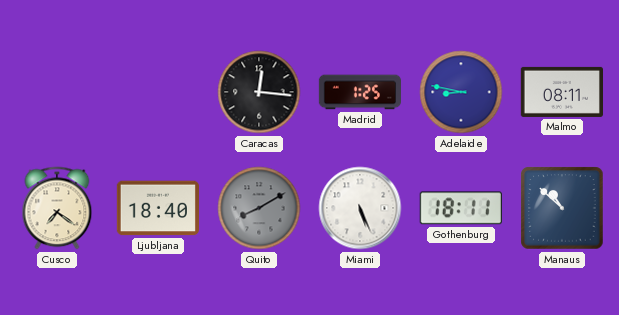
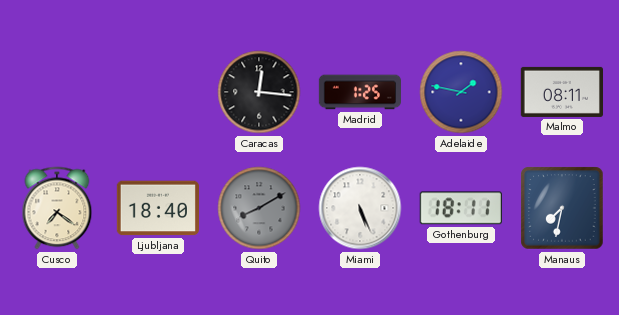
Adelaide: 8:47 -> 1:47
Manaus: 10:52 -> 7:32
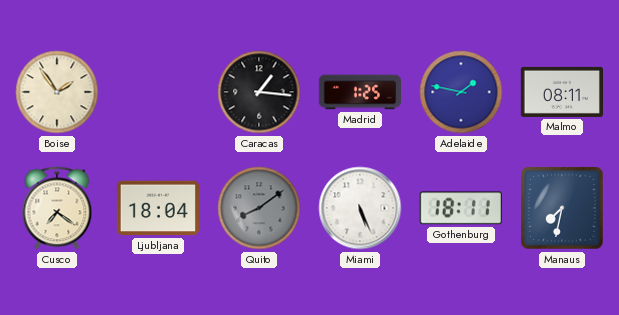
Boise: none -> 1:54
Caracas: 12:16 -> 1:16
Ljubljana: 18:40 -> 18:04
Quito: 8:10 -> 8:09
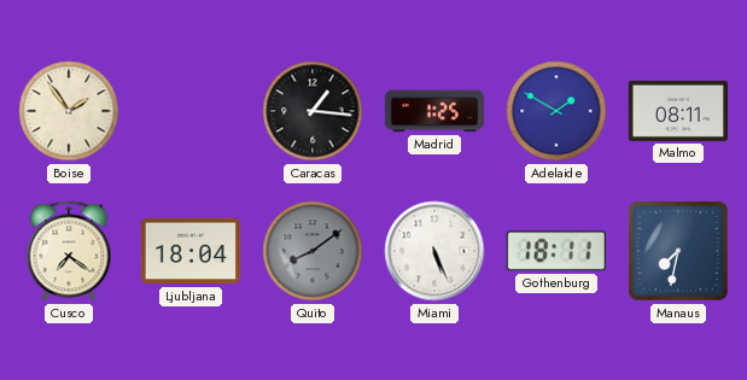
Adelaide: 1:47 -> 1:50
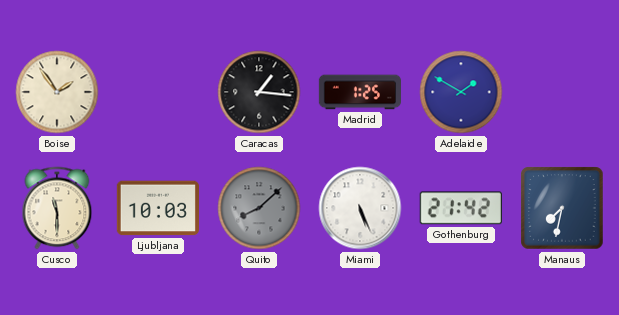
Malmo: 08:11 -> none
Cusco: 7:21 -> 11:30
Ljubljana: 18:04 -> 10:03
Quito: 8:09 -> 8:08
Gothenburg: 18:11 -> 21:42
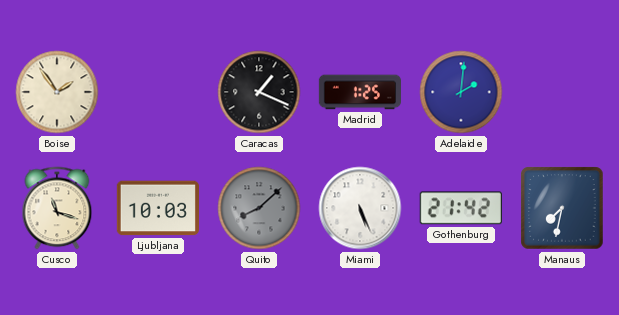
Caracas: 1:16 -> 1:19
Adelaide: 1:50 -> 2:01
Cusco: 11:30 -> 11:18
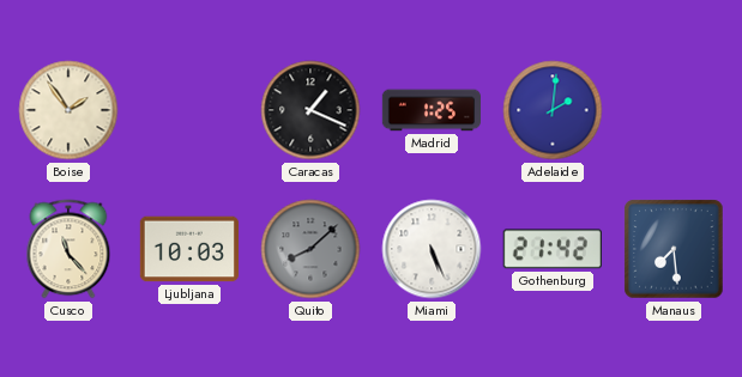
Cusco: 11:18 -> 11:23
Manaus: 7:32 -> 7:29
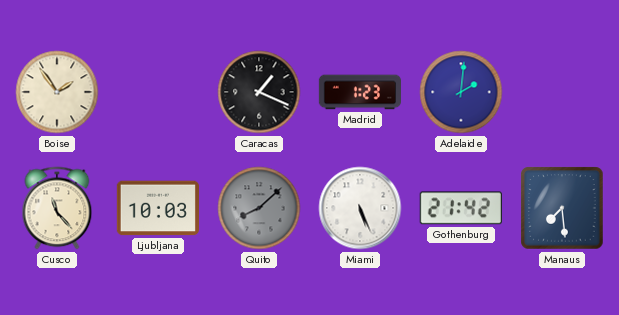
Madrid: 1:25 -> 1:23
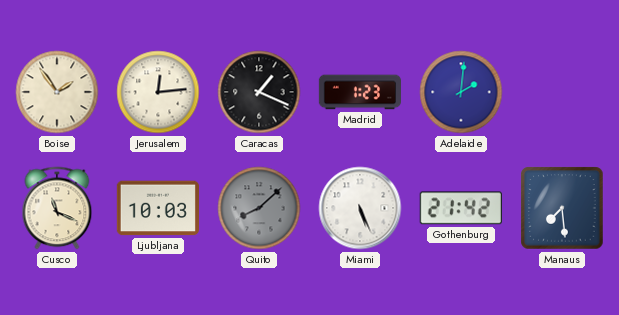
Jerusalem: none -> 12:14
Cusco: 11:23 -> 11:19
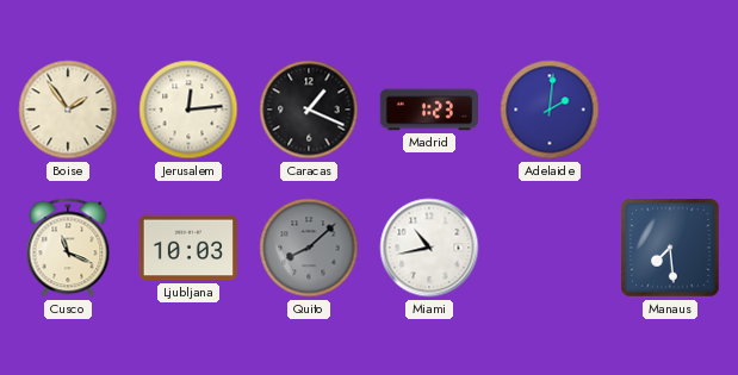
Miami: 5:26 -> 10:43
Gothenburg: 21:42 -> none
